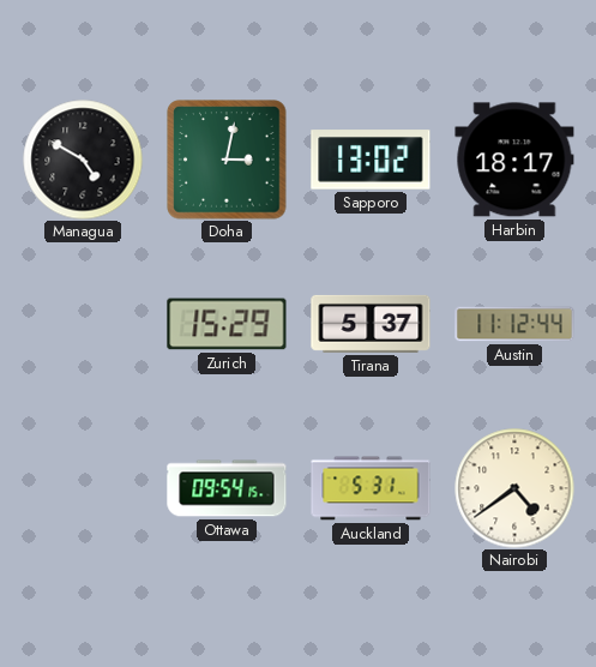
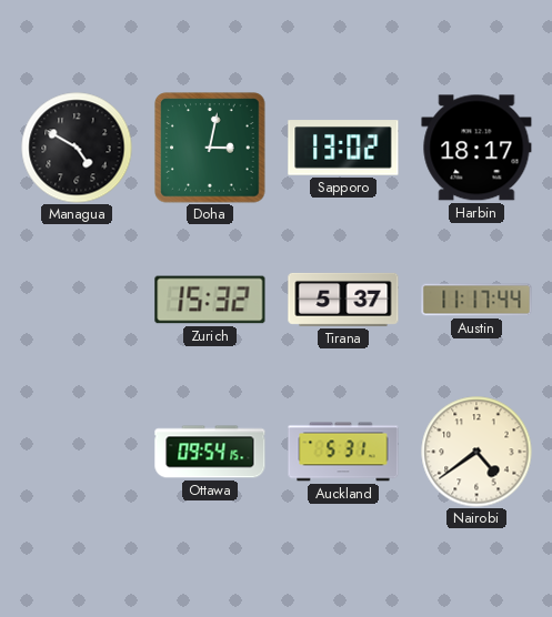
Zurich: 15:29 -> 15:32
Austin: 11:12 -> 11:17
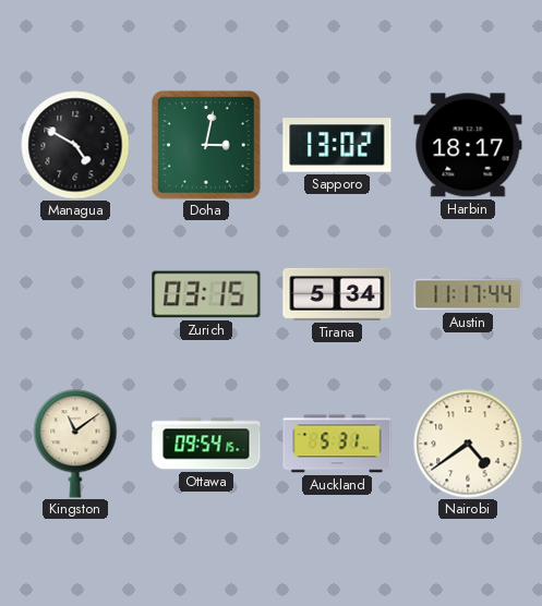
Zurich: 15:32 -> 03:15
Tirana: 5:37 -> 5:34
Kingston: none -> 11:09
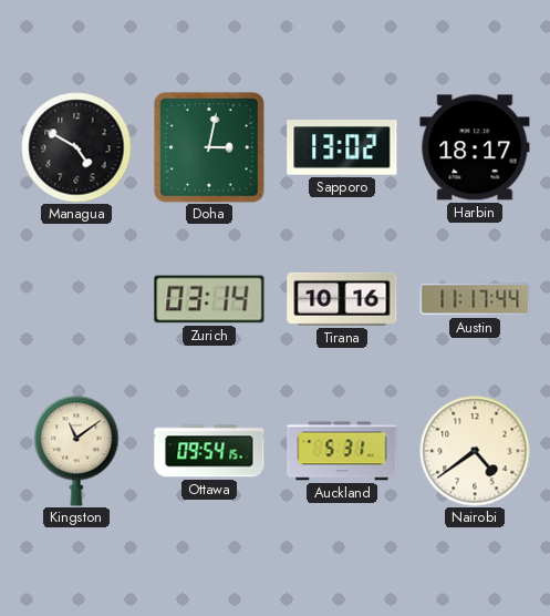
Zurich: 03:15 -> 03:14
Tirana: 5:34 -> 10:16
